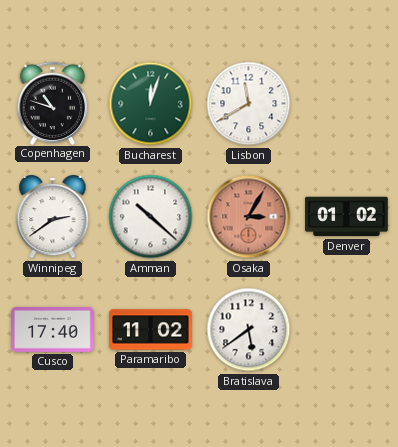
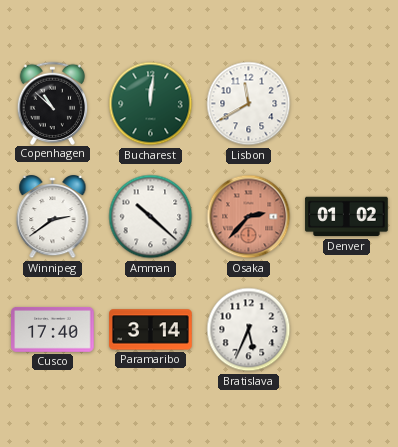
Copenhagen: 10:48 -> 10:52
Bucharest: 12:03 -> 12:01
Osaka: 3:05 -> 2:37
Paramaribo: 11:02 -> 3:14
Bratislava: 5:39 -> 5:34
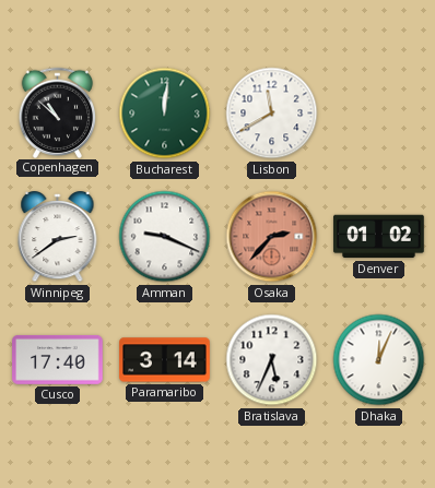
Amman: 10:22 -> 9:19
Dhaka: none -> 12:04
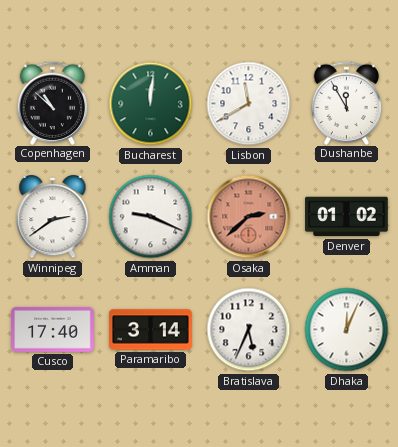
Dushanbe: none -> 11:55
Osaka: 2:37 -> 2:38
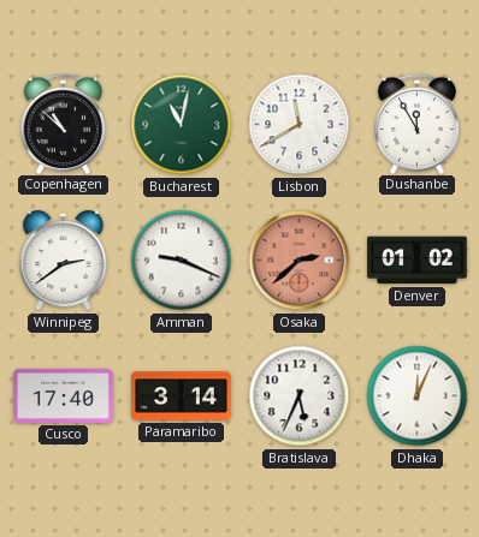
Bucharest: 12:01 -> 11:02
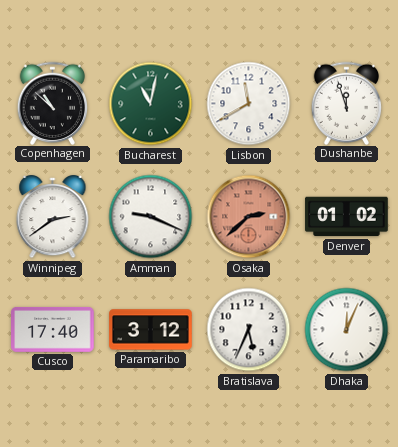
Dushanbe: 11:55 -> 11:57
Paramaribo: 3:14 -> 3:12
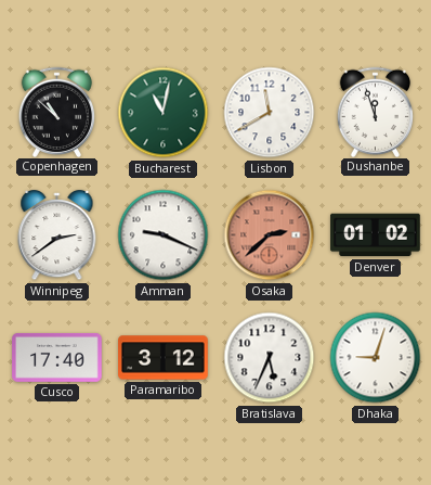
Dhaka: 12:04 -> 9:03
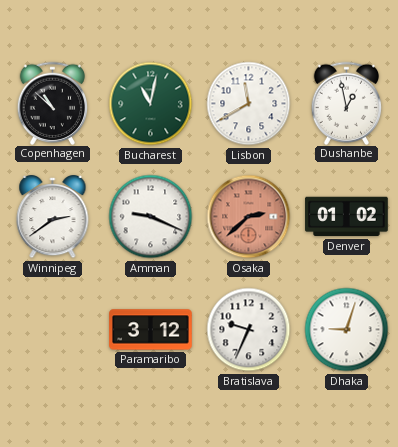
Dushanbe: 11:57 -> 12:58
Cusco: 17:40 -> none
Bratislava: 5:34 -> 9:34
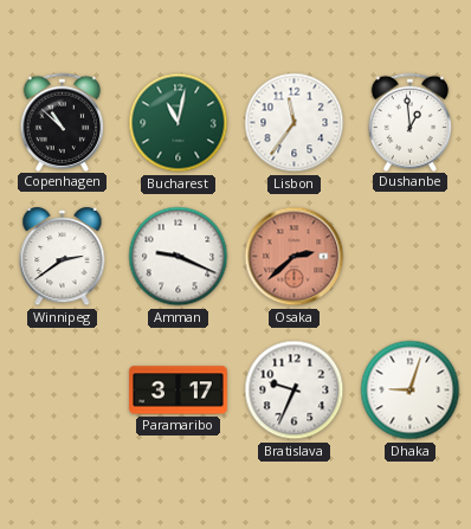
Lisbon: 11:40 -> 11:36
Dushanbe: 12:58 -> 12:59
Denver: 01:02 -> none
Paramaribo: 3:12 -> 3:17
